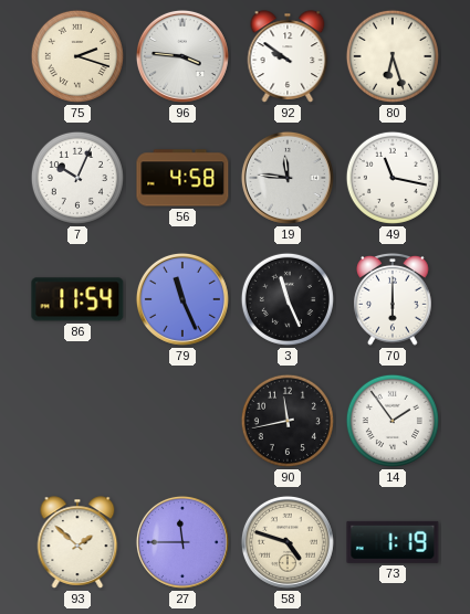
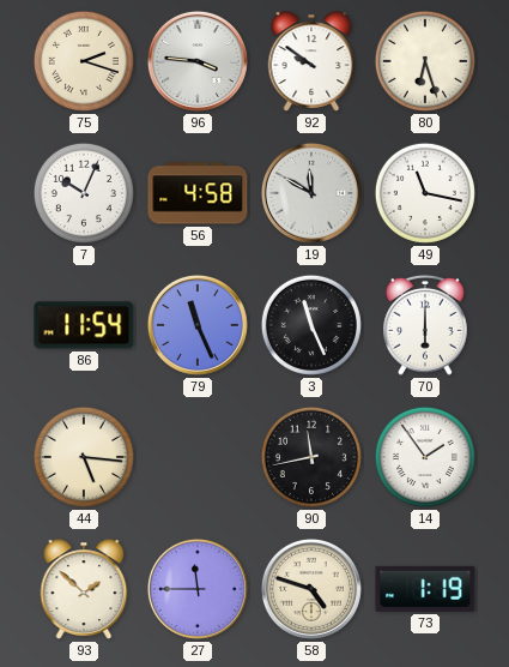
19: 11:46 -> 11:50
44: none -> 5:16
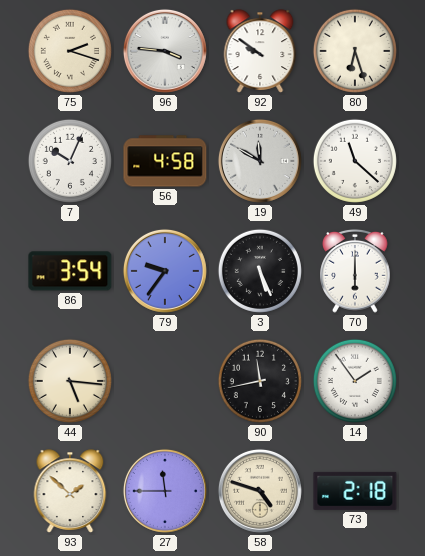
49: 11:17 -> 11:22
86: 11:54 -> 3:54
79: 11:26 -> 9:36
3: 11:26 -> 5:26
73: 1:19 -> 2:18
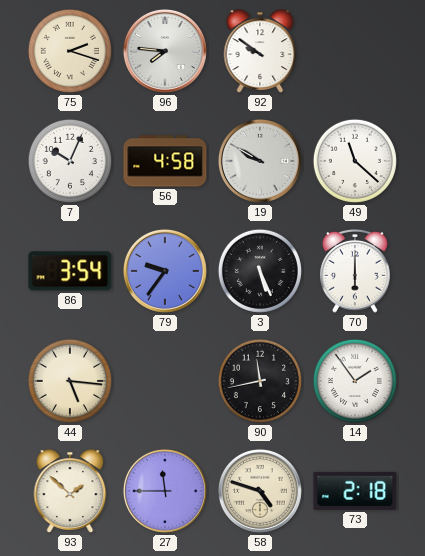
96: 3:46 -> 7:46
80: 6:27 -> none
19: 11:50 -> 9:50
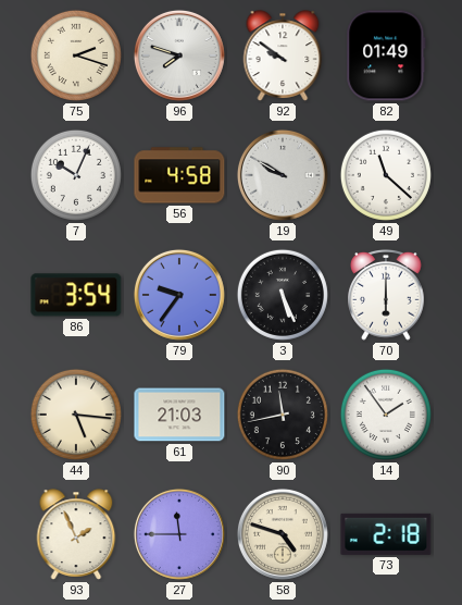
96: 7:46 -> 7:48
82: none -> 01:49
61: none -> 21:03
93: 1:52 -> 1:56
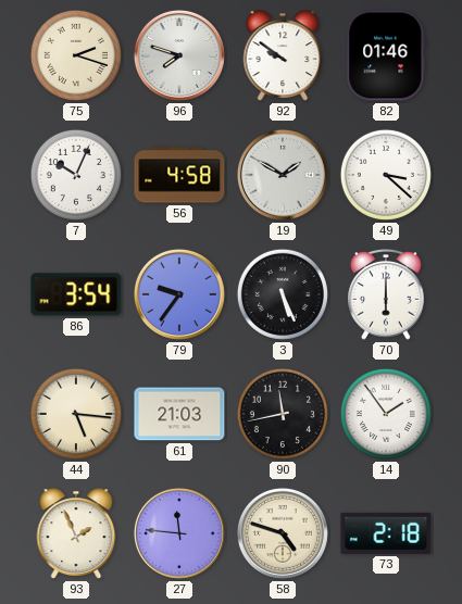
82: 01:49 -> 01:46
19: 9:50 -> 1:50
49: 11:22 -> 3:22
27: 11:45 -> 11:46
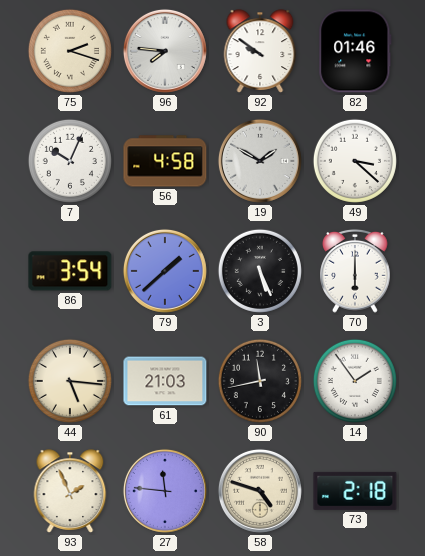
96: 7:48 -> 7:46
79: 9:36 -> 1:38
